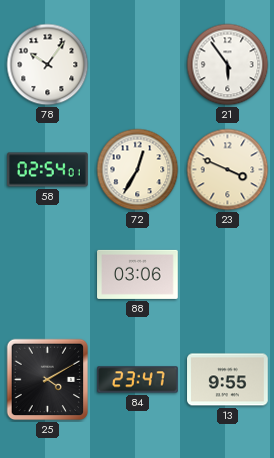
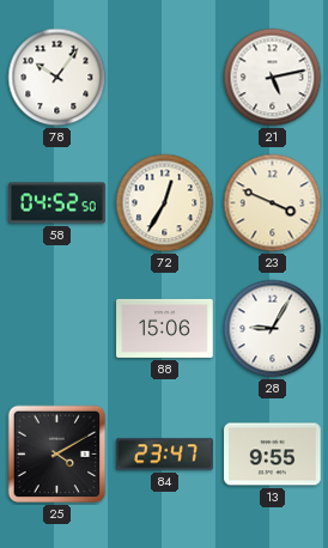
21: 5:54 -> 5:13
58: 02:54 -> 04:52
88: 03:06 -> 15:06
28: none -> 9:05
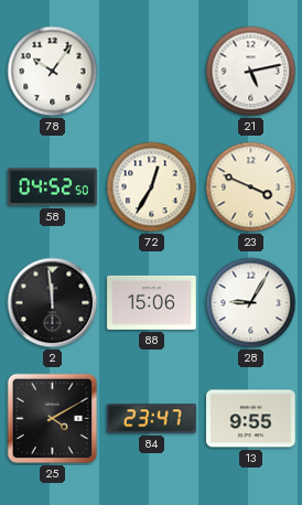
2: none -> 11:59
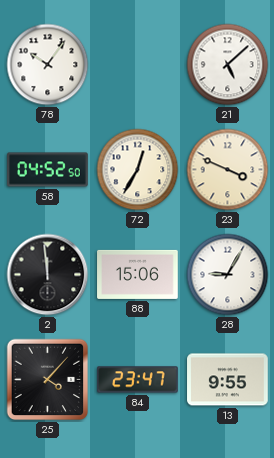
21: 5:13 -> 5:08
25: 4:10 -> 4:07
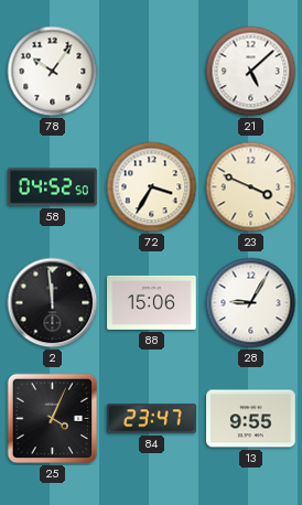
72: 12:35 -> 3:35
25: 4:07 -> 4:04
